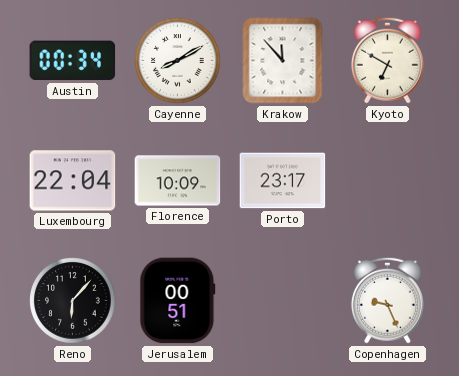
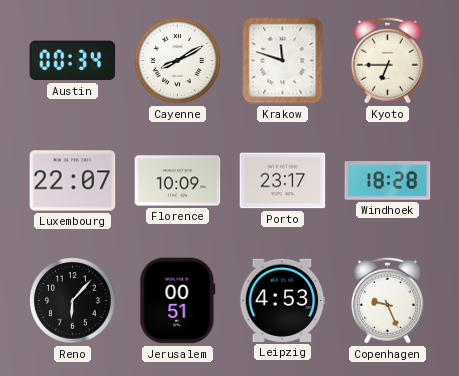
Krakow: 11:53 -> 11:48
Kyoto: 6:50 -> 6:45
Luxembourg: 22:04 -> 22:07
Windhoek: none -> 18:28
Leipzig: none -> 4:53
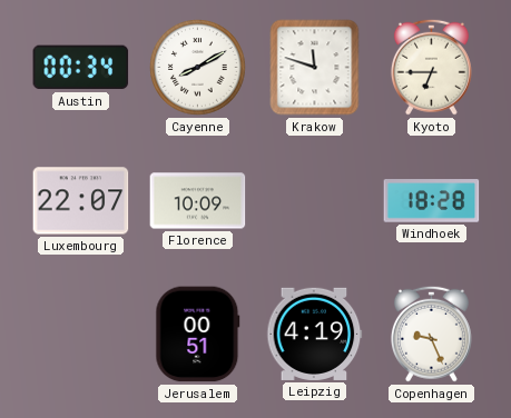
Porto: 23:17 -> none
Reno: 6:07 -> none
Leipzig: 4:53 -> 4:19
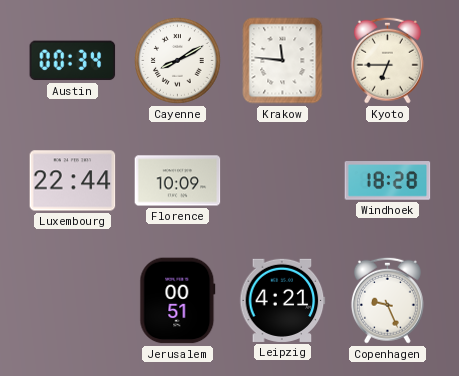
Krakow: 11:48 -> 11:46
Luxembourg: 22:07 -> 22:44
Leipzig: 4:19 -> 4:21
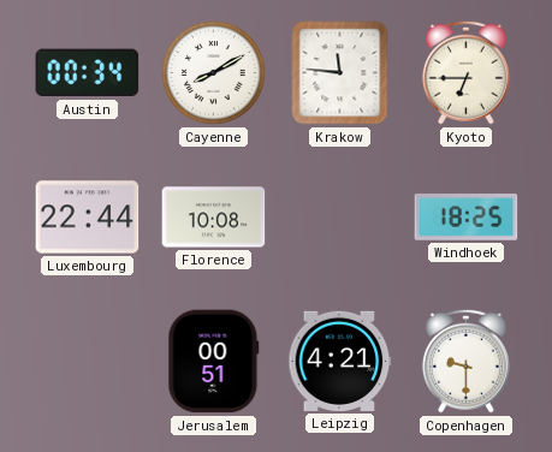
Florence: 10:09 -> 10:08
Windhoek: 18:28 -> 18:25
Copenhagen: 9:26 -> 9:30
